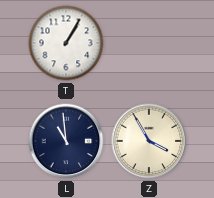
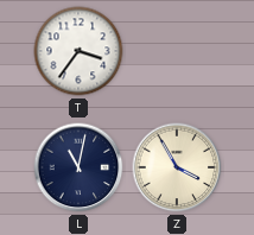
T: 1:05 -> 3:36
L: 10:59 -> 11:02
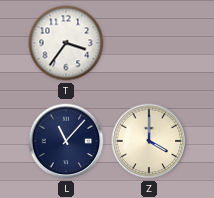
L: 11:02 -> 11:07
Z: 3:55 -> 4:00
